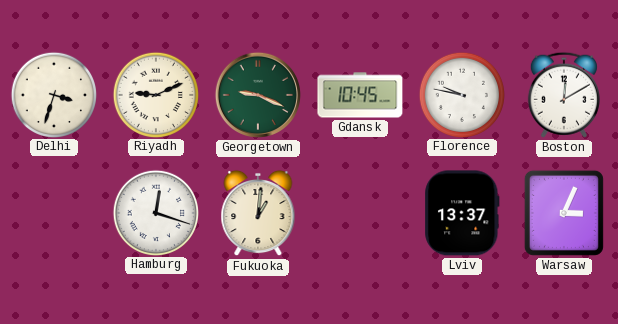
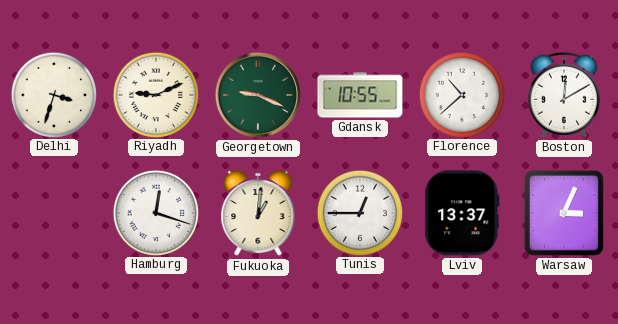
Gdansk: 10:45 -> 10:55
Florence: 9:47 -> 10:38
Tunis: none -> 12:45
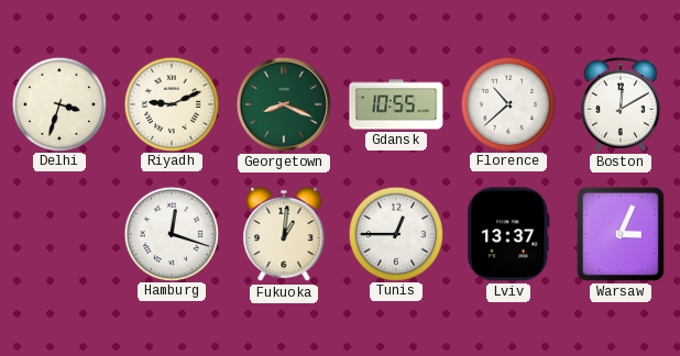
Georgetown: 9:19 -> 8:19
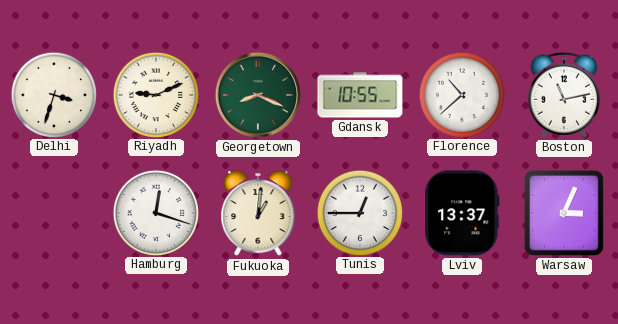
Boston: 12:10 -> 11:13
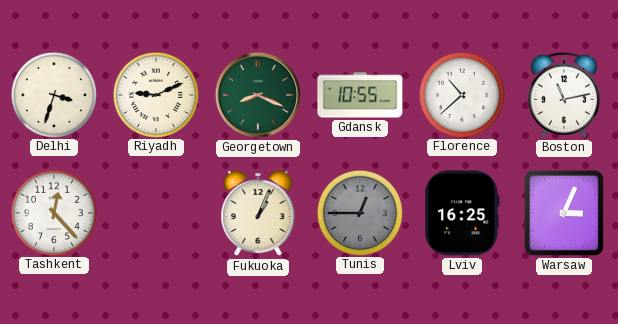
Tashkent: none -> 12:23
Hamburg: 12:18 -> none
Fukuoka: 1:01 -> 1:04
Tunis dial: white -> grey
Lviv: 13:37 -> 16:25
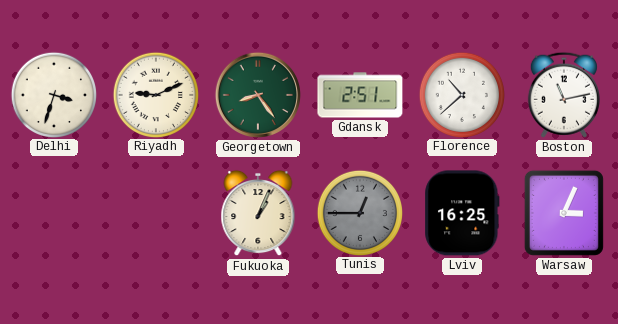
Georgetown: 8:19 -> 8:24
Gdansk: 10:55 -> 2:51
Tashkent: 12:23 -> none
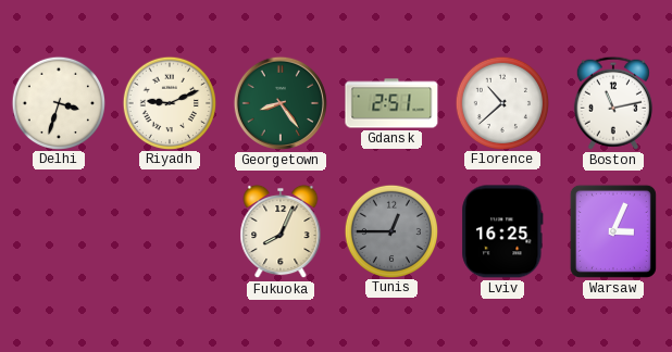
Fukuoka: 1:04 -> 8:04
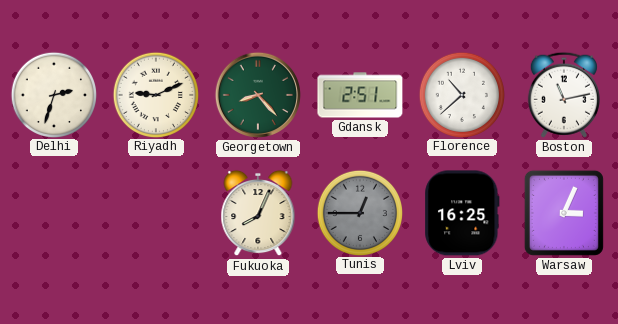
Delhi: 3:33 -> 2:33
Georgetown: 8:24 -> 8:23
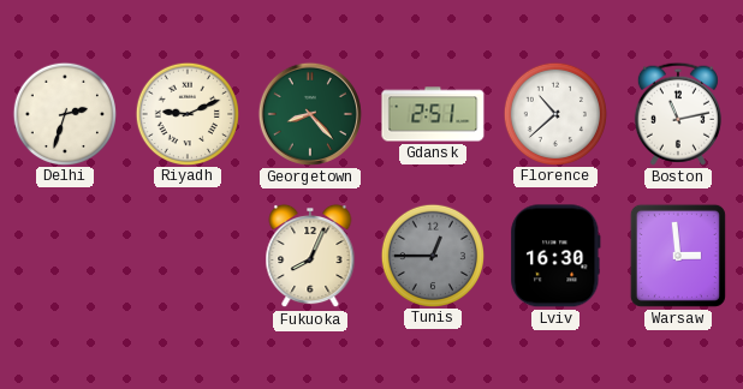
Lviv: 16:25 -> 16:30
Warsaw: 3:04 -> 2:59
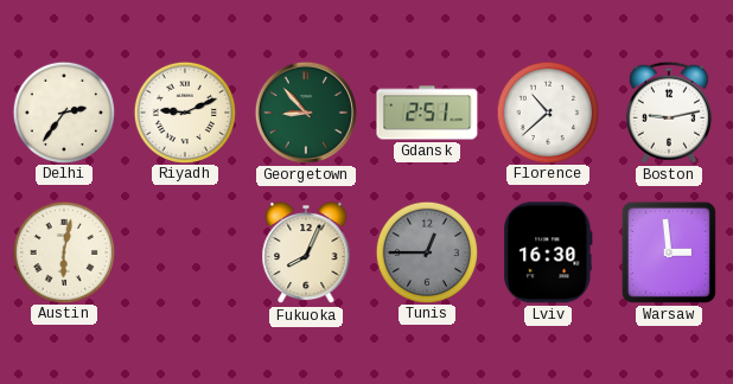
Delhi: 2:33 -> 2:36
Georgetown: 8:23 -> 8:53
Boston: 11:13 -> 9:13
Austin: none -> 6:02
